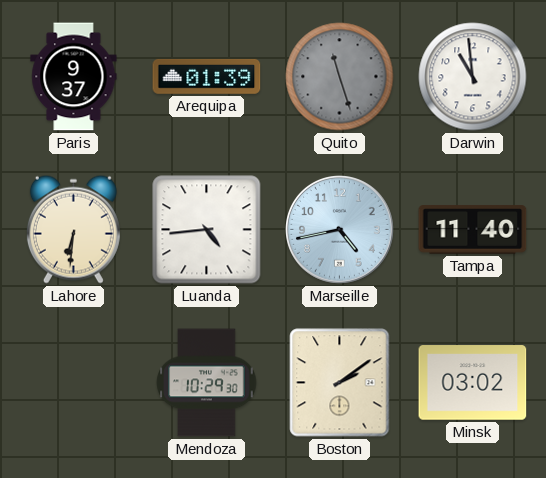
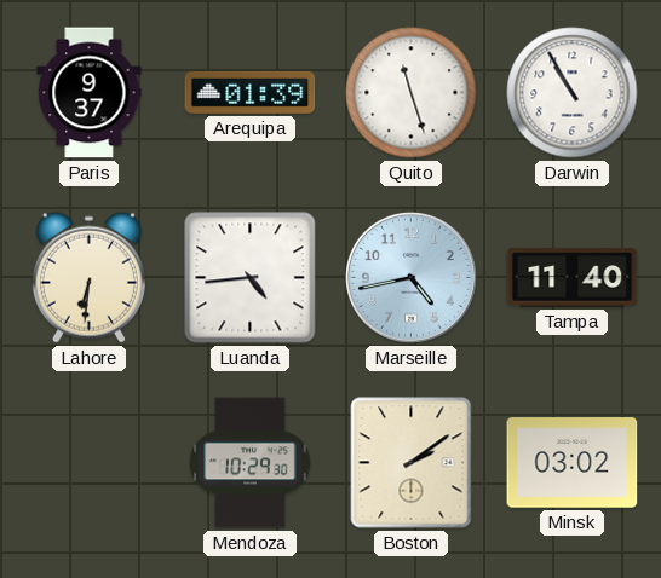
Quito dial: grey -> white
Darwin: 10:59 -> 10:55
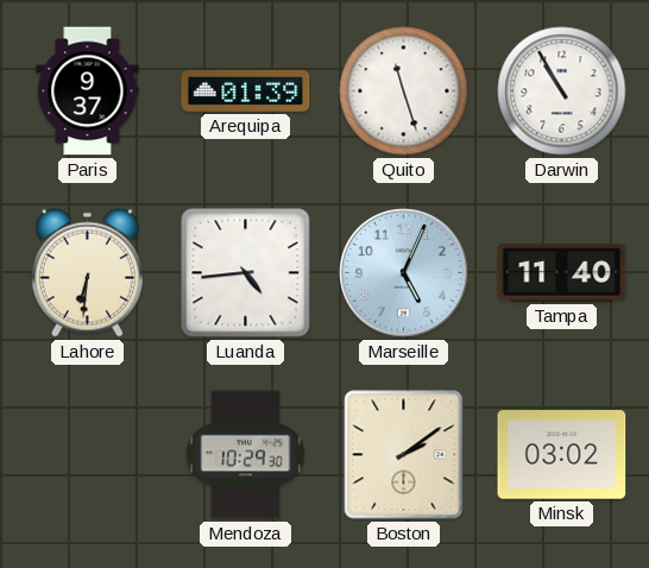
Marseille: 4:43 -> 5:04
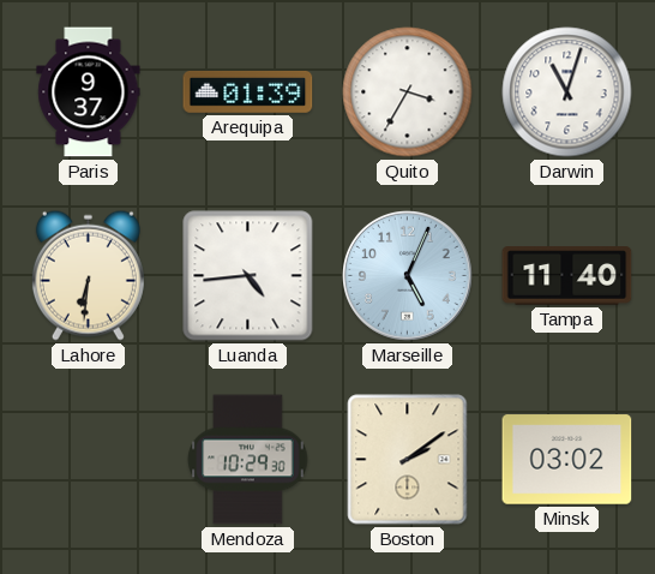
Quito: 11:27 -> 3:35
Darwin: 10:55 -> 11:03
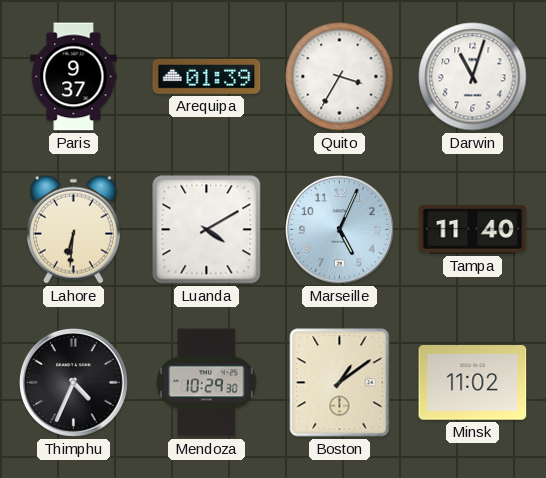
Luanda: 4:44 -> 4:10
Thimphu: none -> 4:34
Boston: 2:09 -> 1:09
Minsk: 03:02 -> 11:02
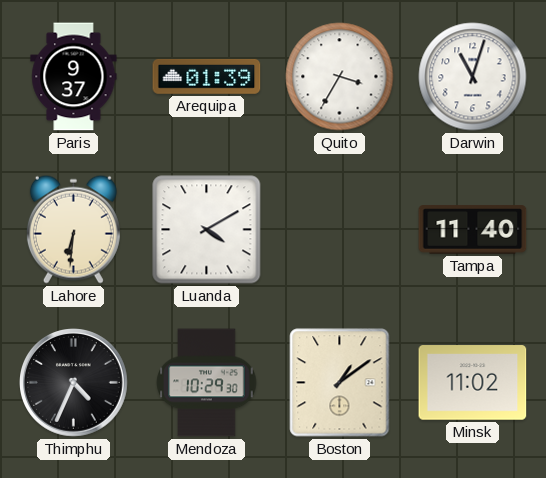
Marseille: 5:04 -> none
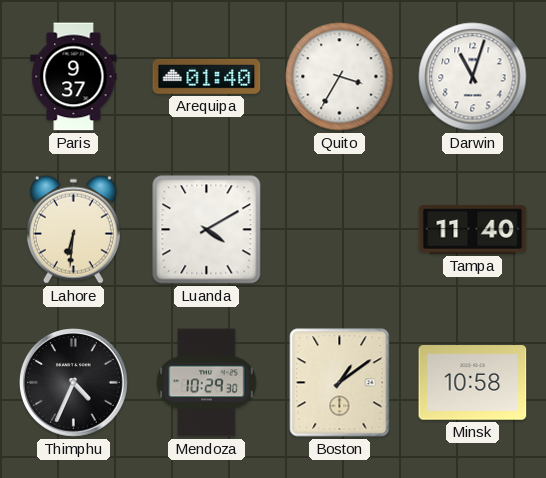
Arequipa: 01:39 -> 01:40
Minsk: 11:02 -> 10:58
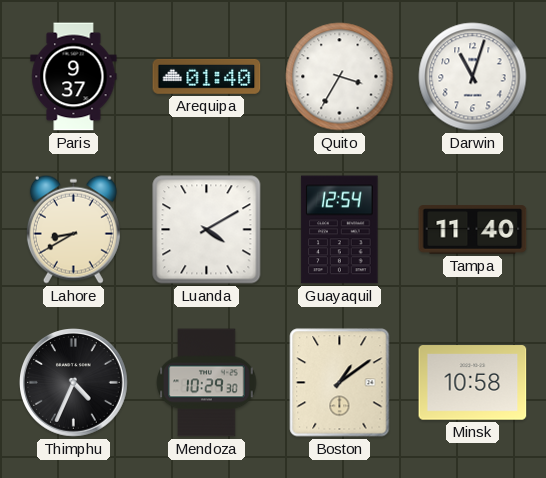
Lahore: 6:31 -> 8:40
Guayaquil: none -> 12:54
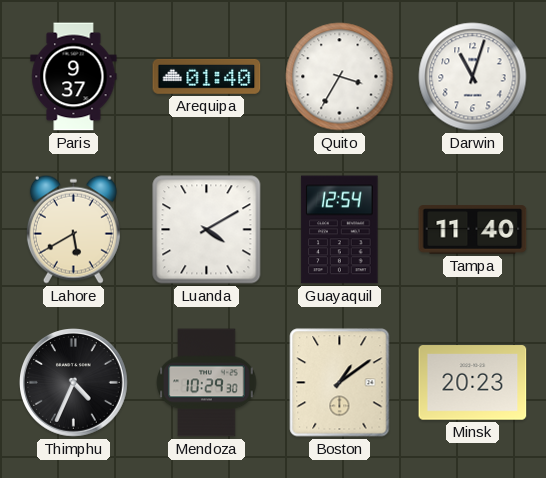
Lahore: 8:40 -> 5:40
Minsk: 10:58 -> 20:23
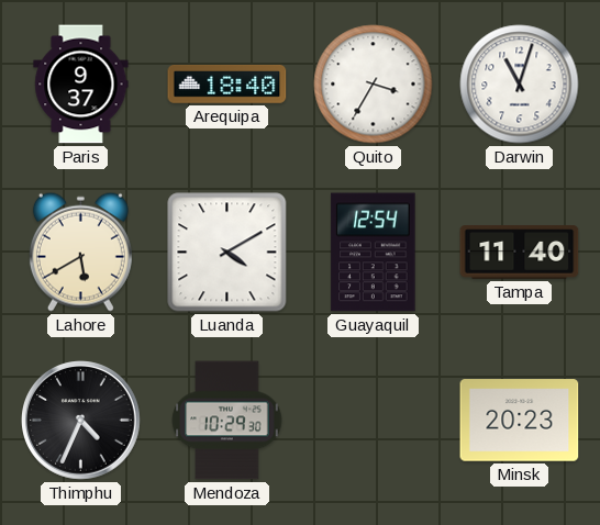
Arequipa: 01:40 -> 18:40
Boston: 1:09 -> none
